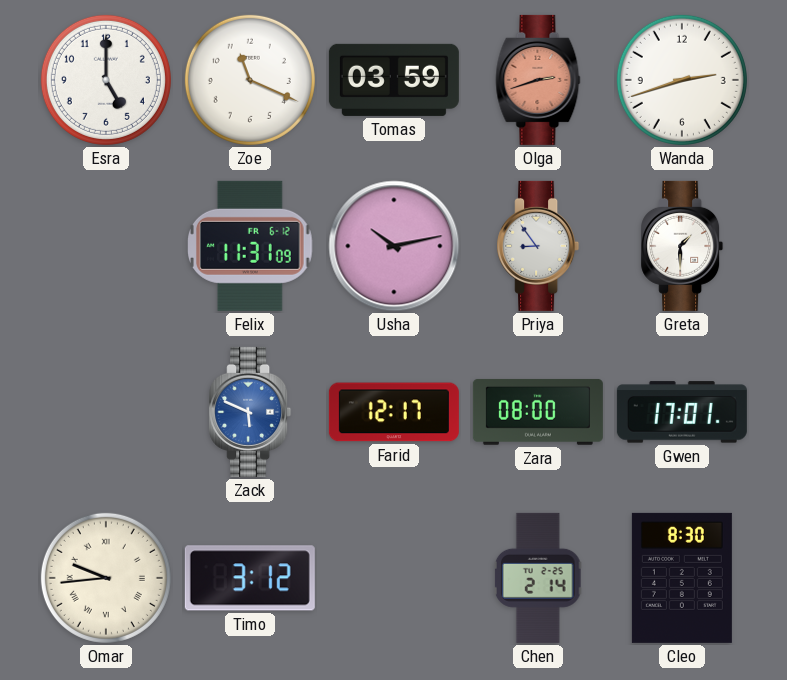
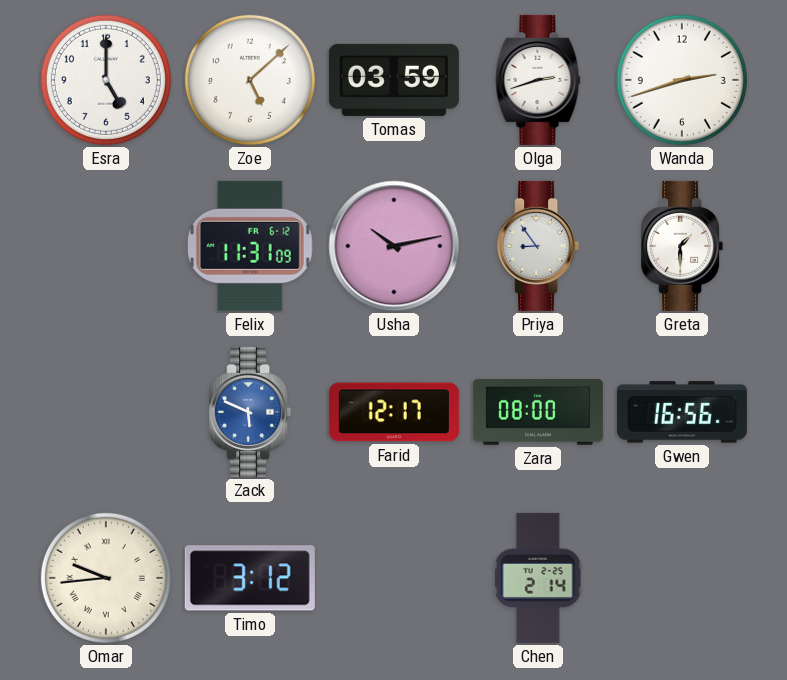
Zoe: 11:19 -> 5:08
Olga dial: salmon -> white
Gwen: 17:01 -> 16:56
Cleo: 8:30 -> none
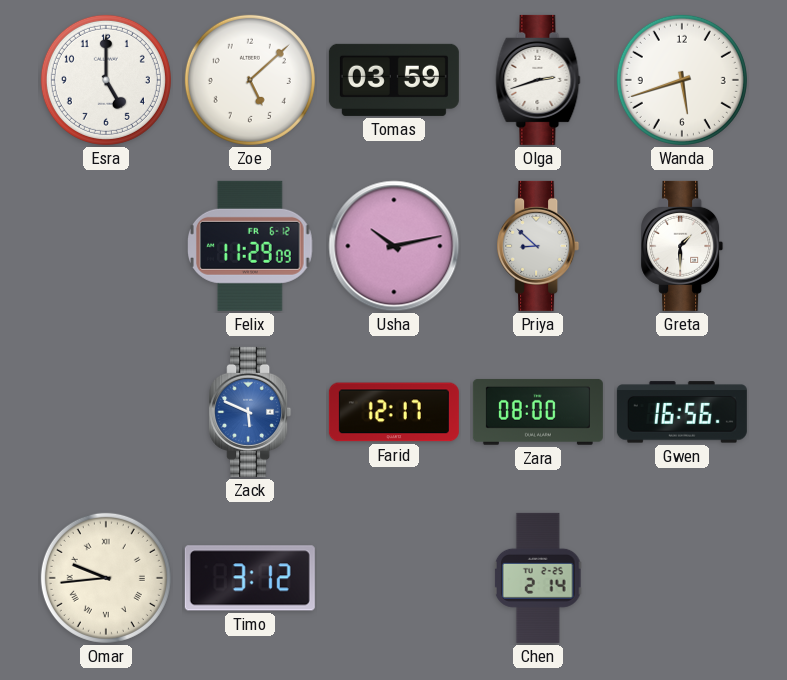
Wanda: 2:42 -> 5:42
Felix: 11:31 -> 11:29
Priya: 8:54 -> 8:52
